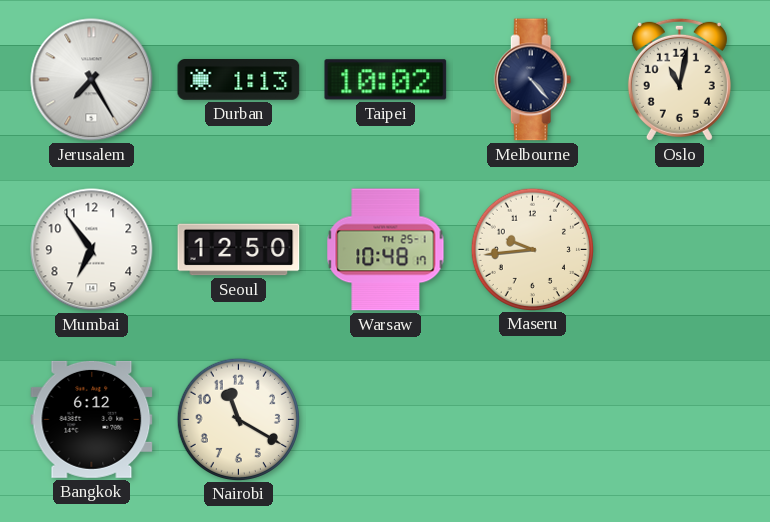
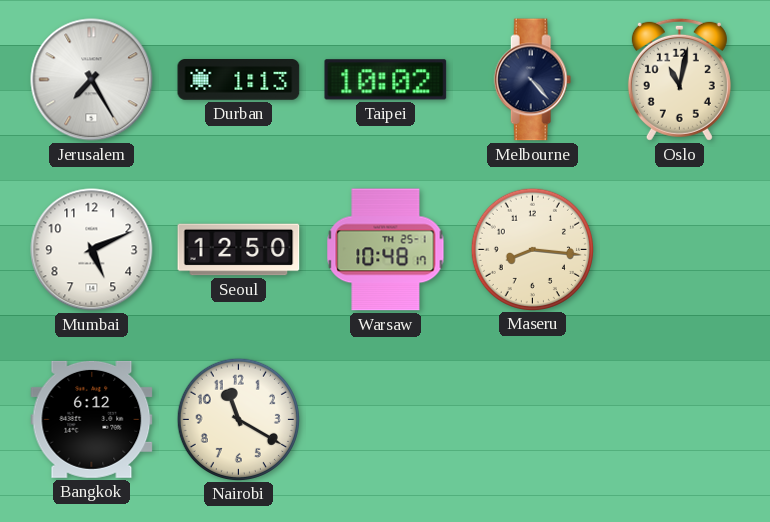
Mumbai: 6:54 -> 5:11
Maseru: 9:44 -> 8:16
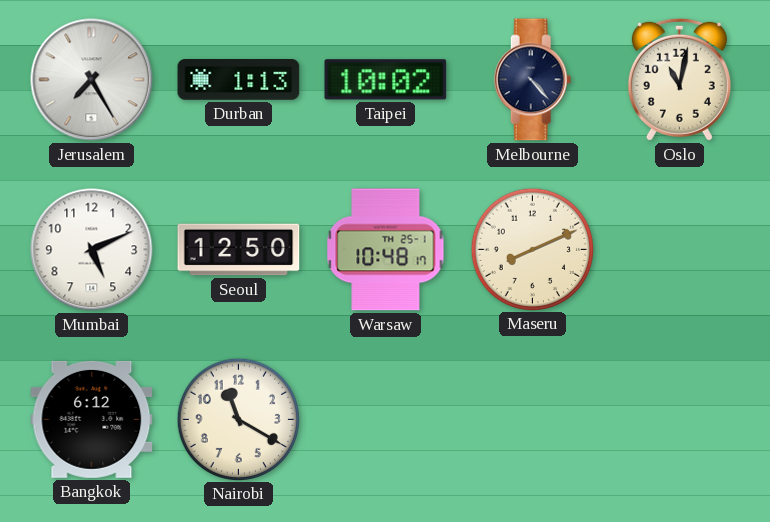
Maseru: 8:16 -> 8:11
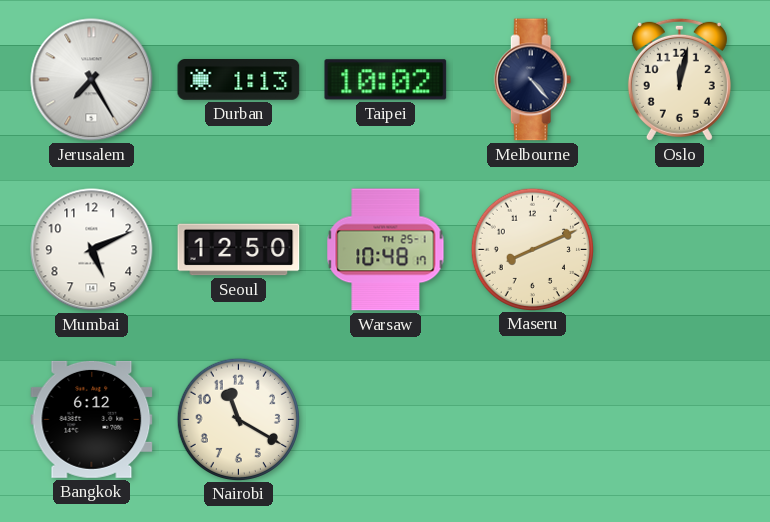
Oslo: 11:02 -> 12:02
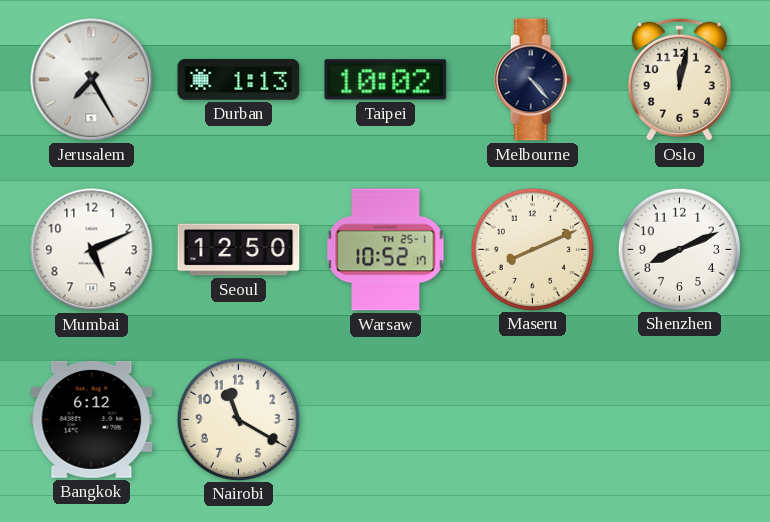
Warsaw: 10:48 -> 10:52
Shenzhen: none -> 8:11
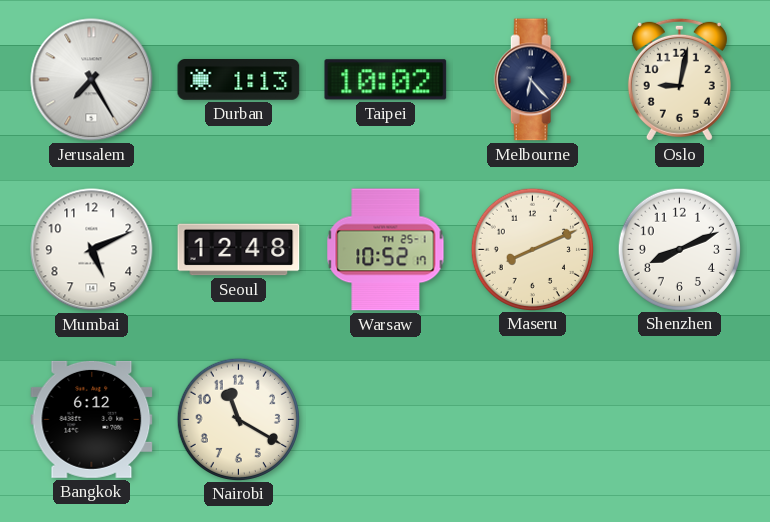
Melbourne: 4:23 -> 6:23
Oslo: 12:02 -> 9:02
Seoul: 12:50 -> 12:48
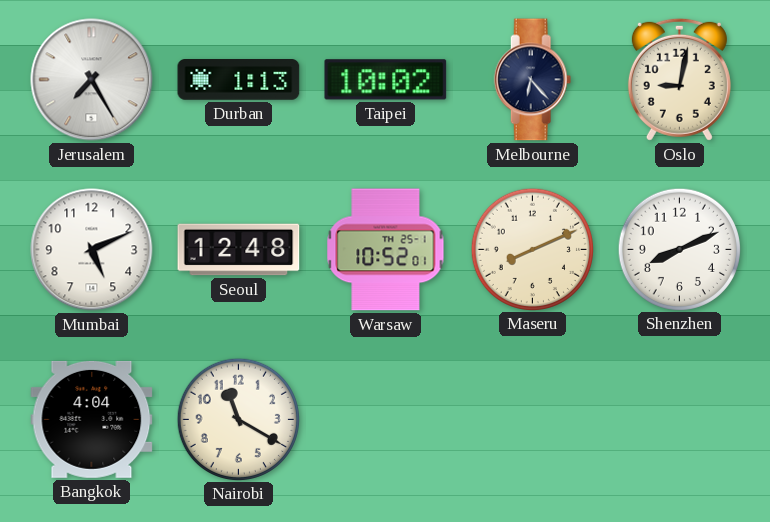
Warsaw: 10:52:17 -> 10:52:01
Bangkok: 6:12 -> 4:04
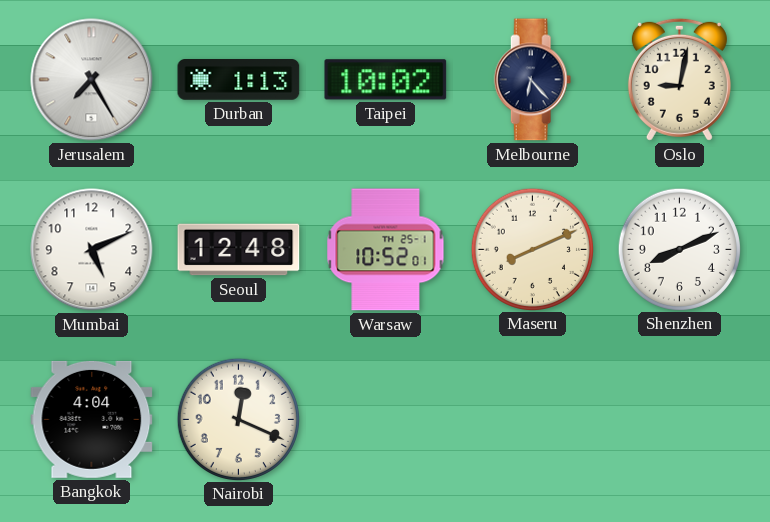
Nairobi: 11:20 -> 12:19
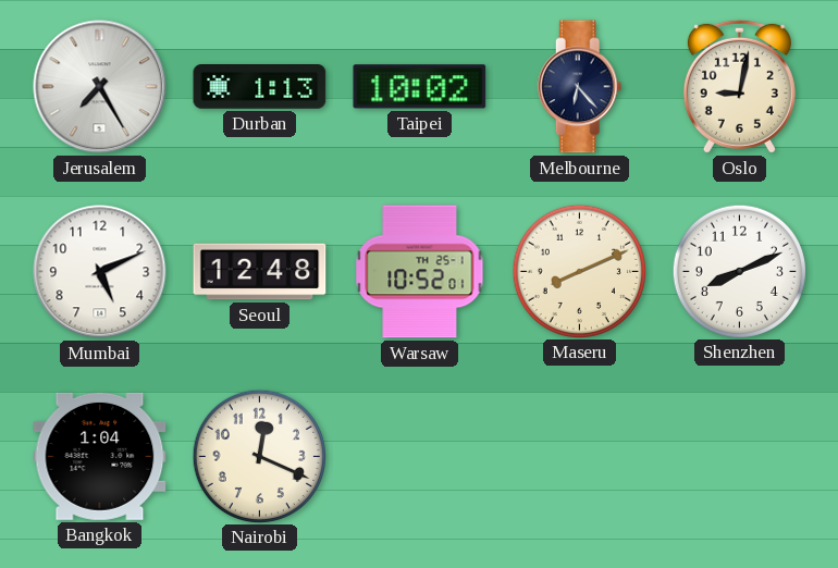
Bangkok: 4:04 -> 1:04
